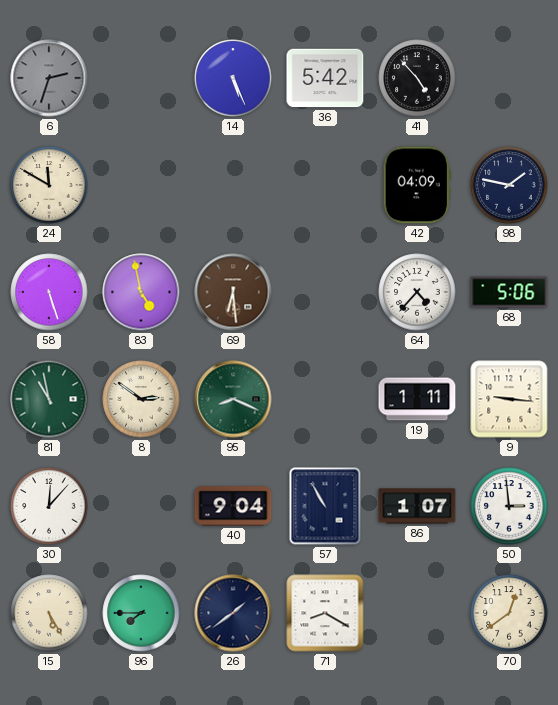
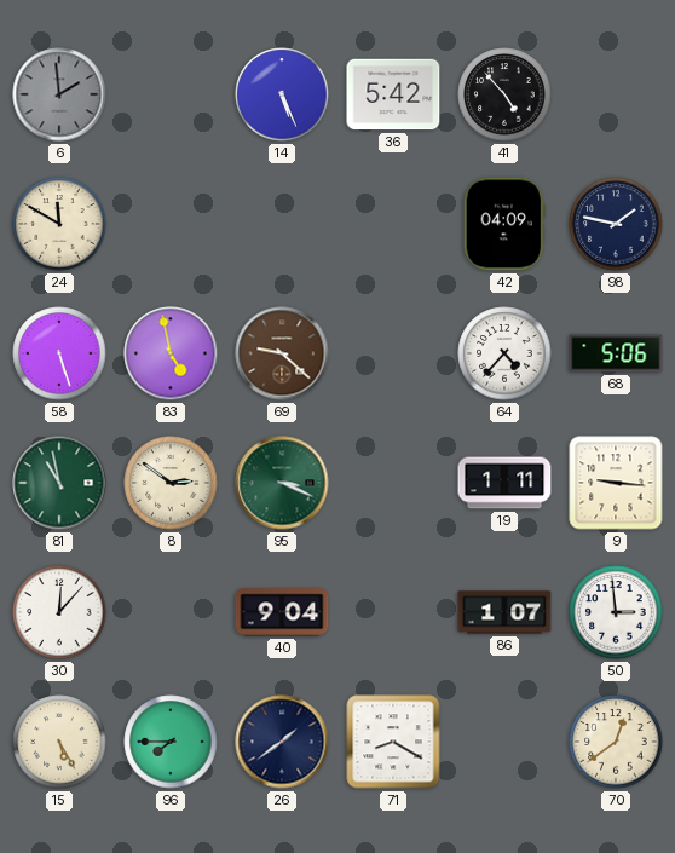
6: 2:33 -> 1:59
69: 6:29 -> 9:22
95: 8:19 -> 3:19
57: 10:55 -> none
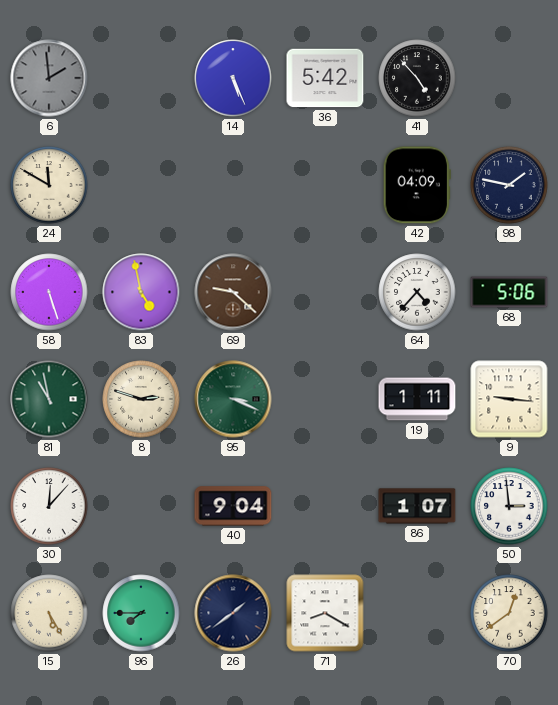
8: 2:51 -> 2:48
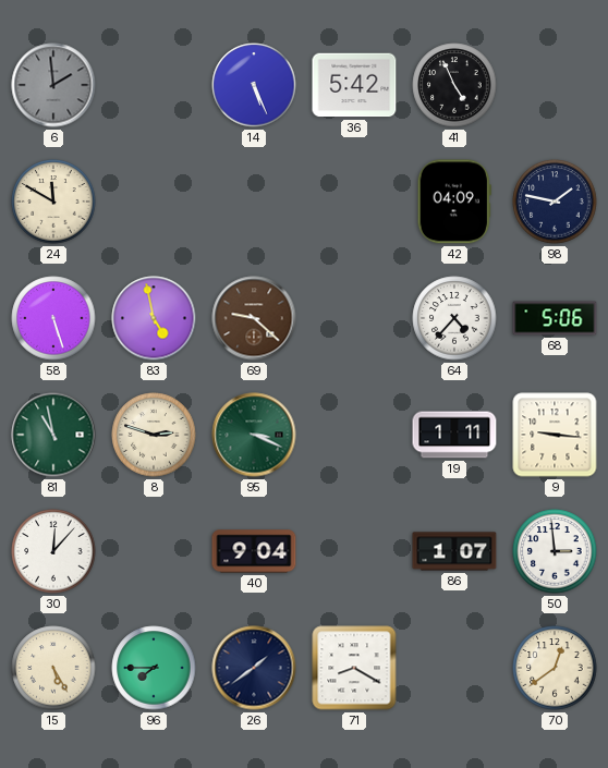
41: 4:53 -> 4:56
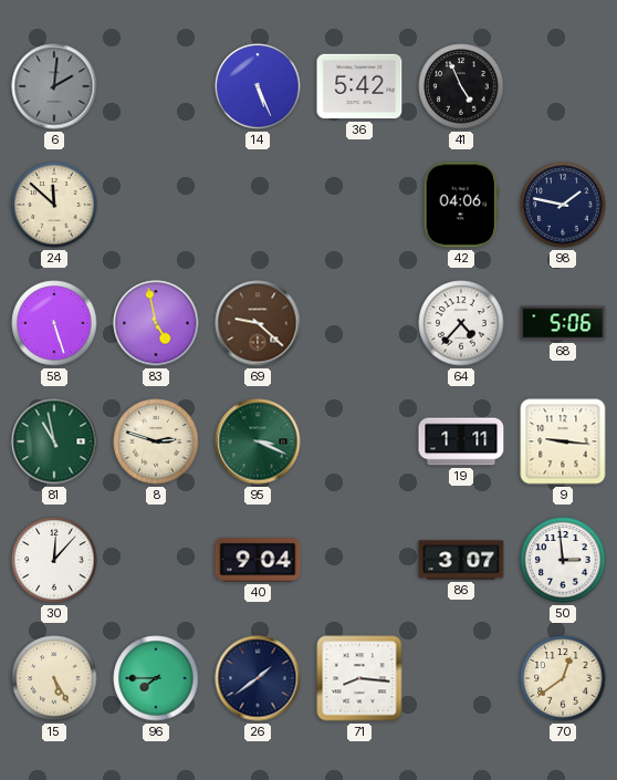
6: 1:59 -> 2:01
24: 11:50 -> 11:52
42: 04:09 -> 04:06
86: 1:07 -> 3:07
71: 8:20 -> 8:16
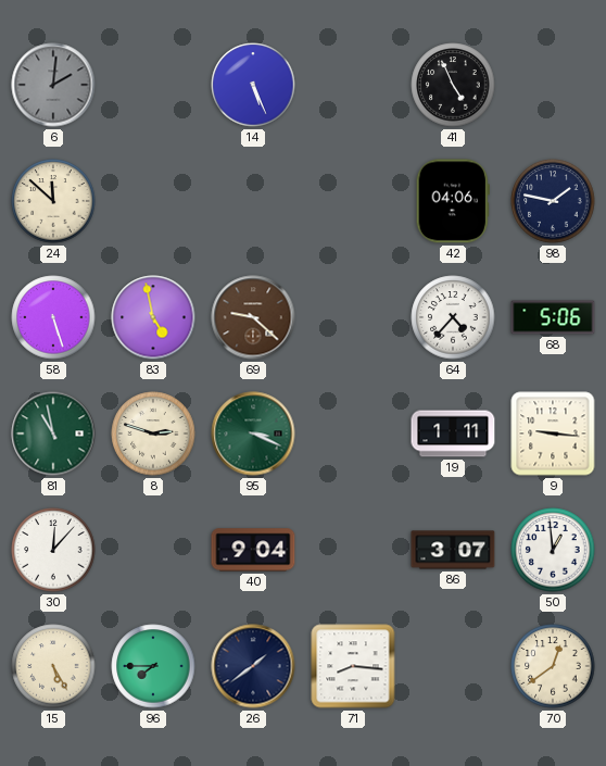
36: 5:42 -> none
50: 2:59 -> 12:59
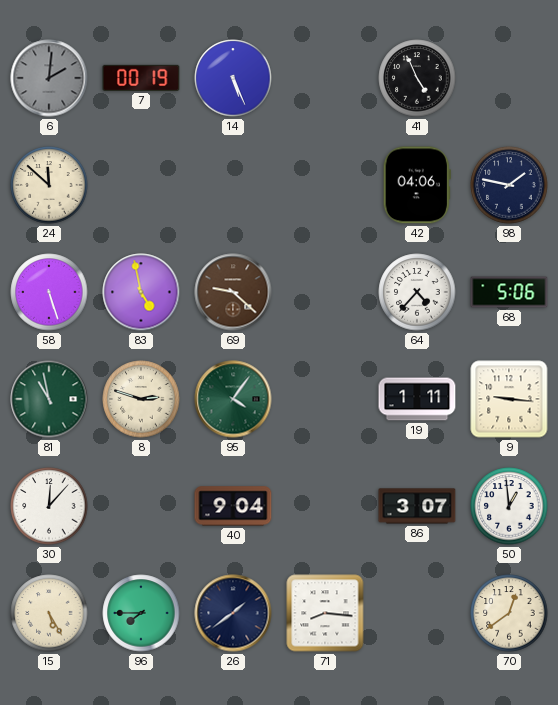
7: none -> 00:19
95: 3:19 -> 4:06
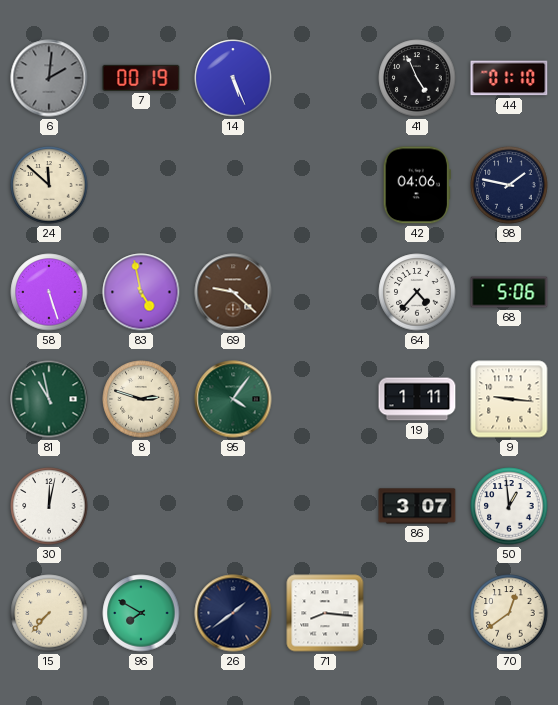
44: none -> 01:10
30: 12:07 -> 12:02
40: 9:04 -> none
15: 5:25 -> 7:37
96: 7:45 -> 7:50
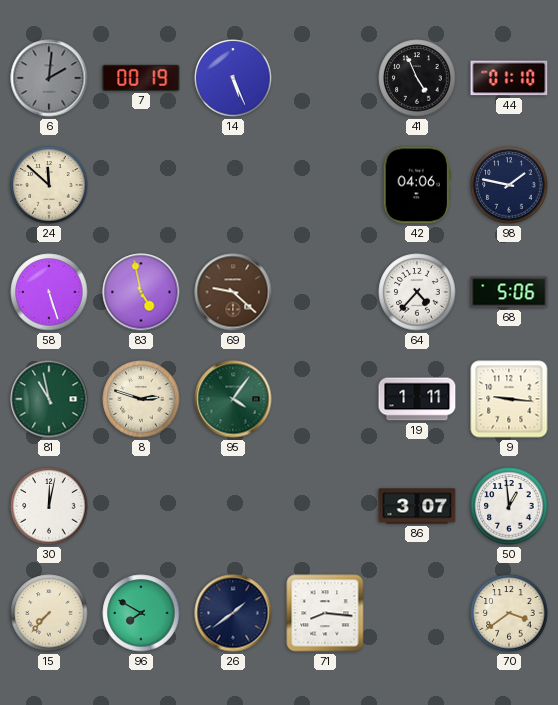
70: 12:39 -> 3:39
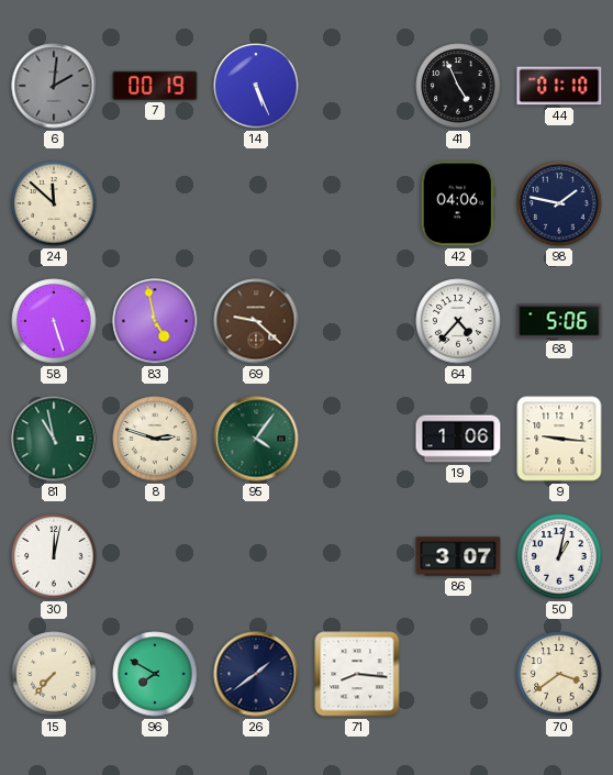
19: 1:11 -> 1:06
50: 12:59 -> 1:02
